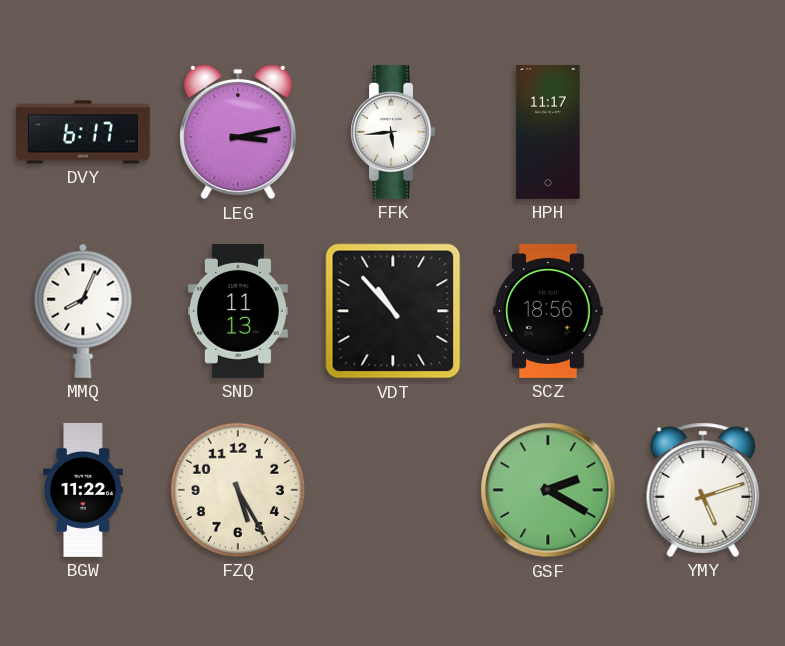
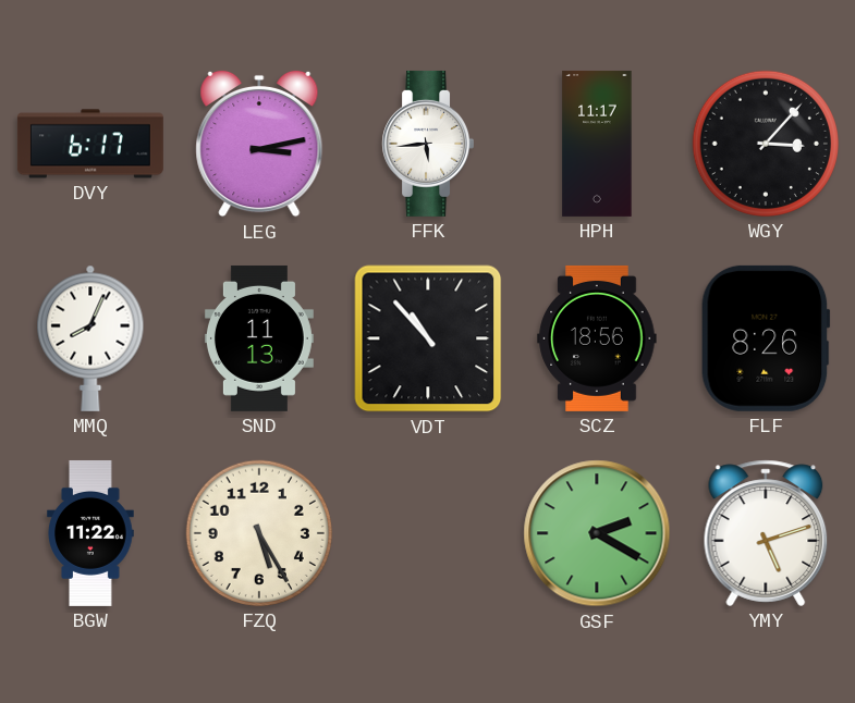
WGY: none -> 3:07
FLF: none -> 8:26
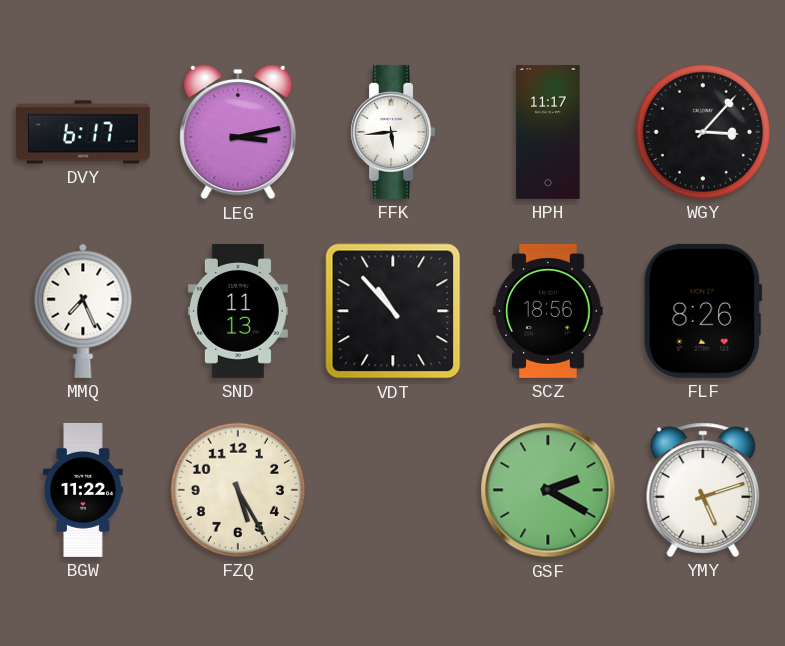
MMQ: 8:04 -> 7:26
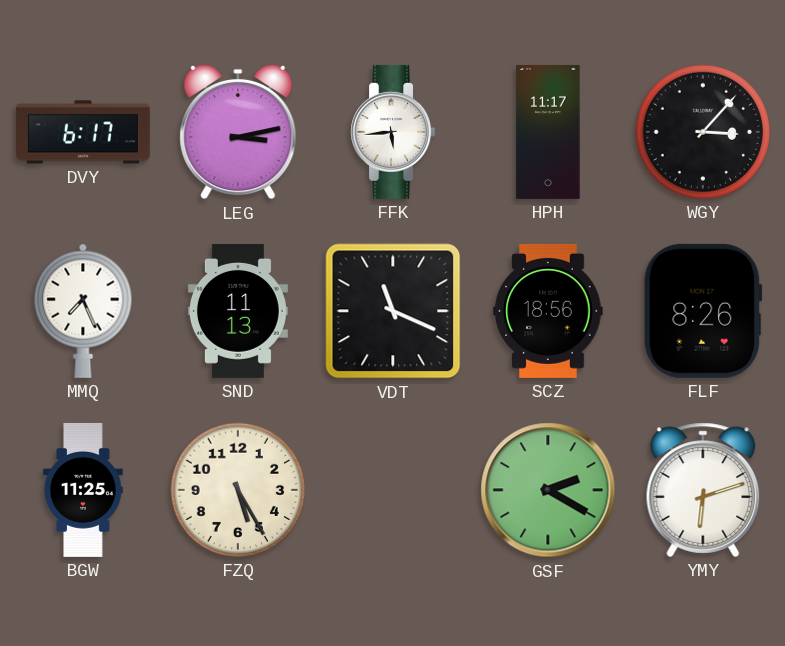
VDT: 10:53 -> 11:19
BGW: 11:22 -> 11:25
YMY: 5:12 -> 6:12
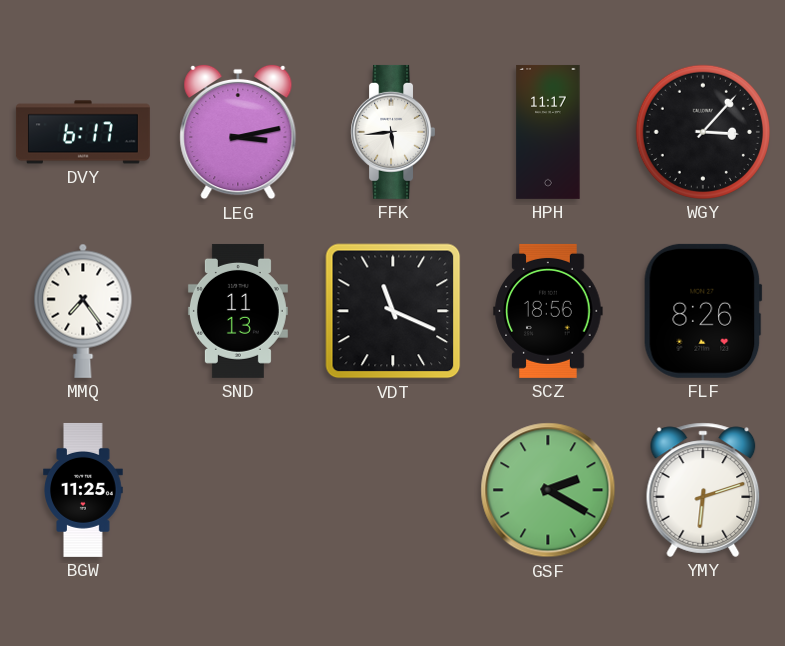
MMQ: 7:26 -> 7:24
FZQ: 5:25 -> none
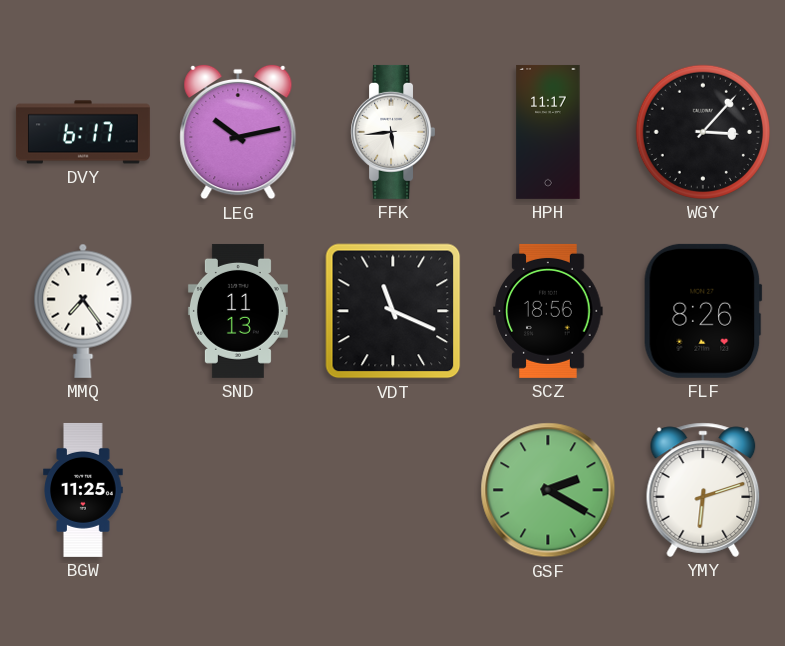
LEG: 3:13 -> 10:13
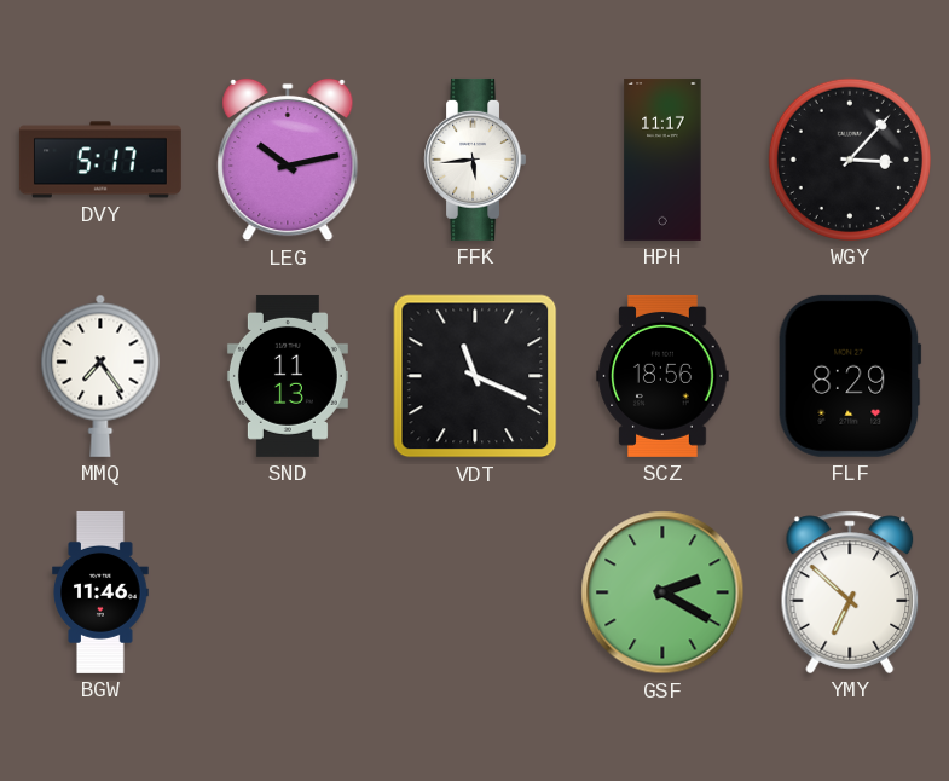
DVY: 6:17 -> 5:17
FLF: 8:26 -> 8:29
BGW: 11:25 -> 11:46
YMY: 6:12 -> 6:52
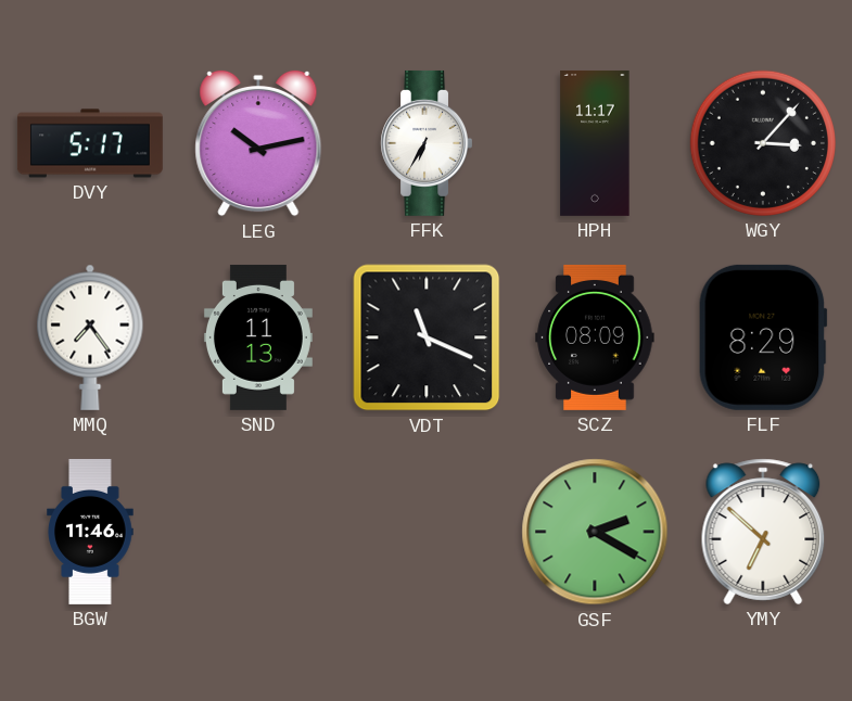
FFK: 5:44 -> 6:35
SCZ: 18:56 -> 08:09
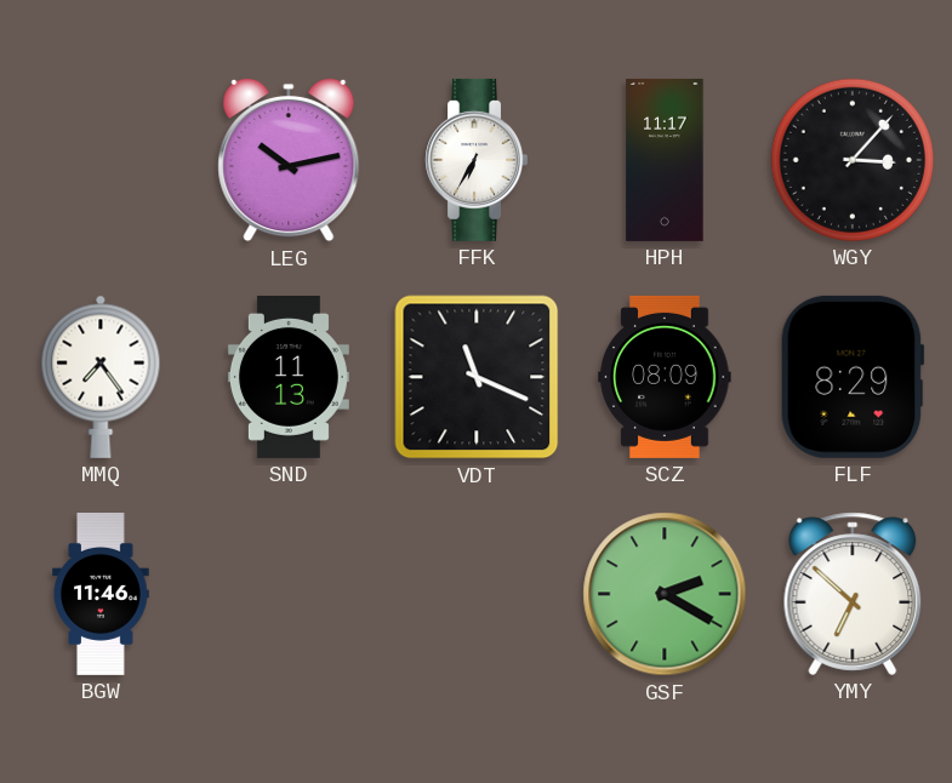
DVY: 5:17 -> none
